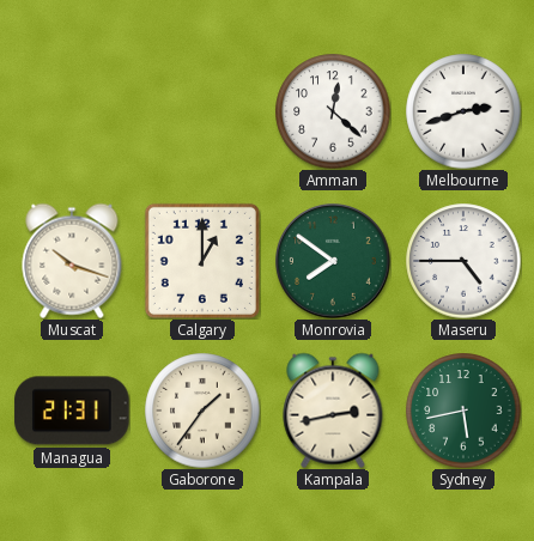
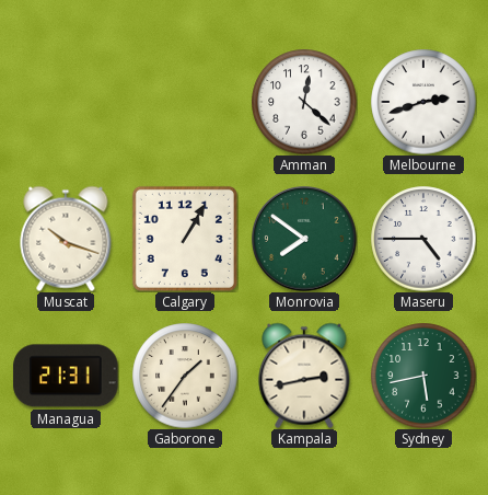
Calgary: 1:00 -> 1:05
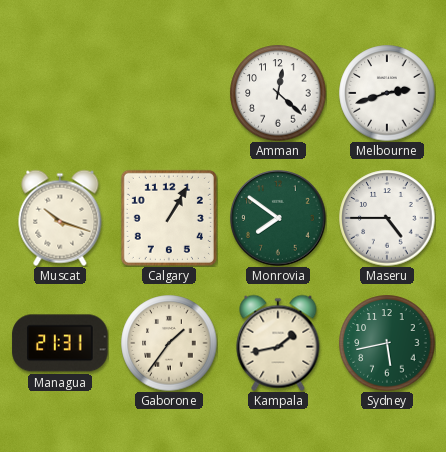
Kampala: 2:43 -> 1:43
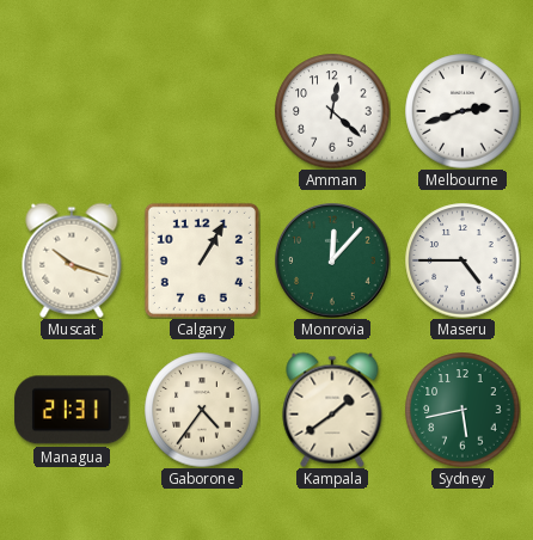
Monrovia: 7:51 -> 12:07
Gaborone: 1:36 -> 4:36
Kampala: 1:43 -> 1:39
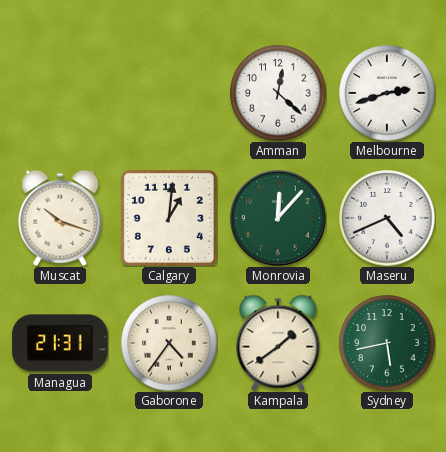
Calgary: 1:05 -> 1:01
Maseru: 4:45 -> 4:41
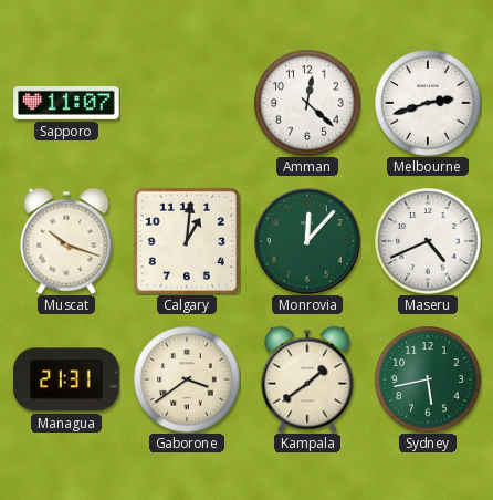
Sapporo: none -> 11:07
Gaborone: 4:36 -> 3:39
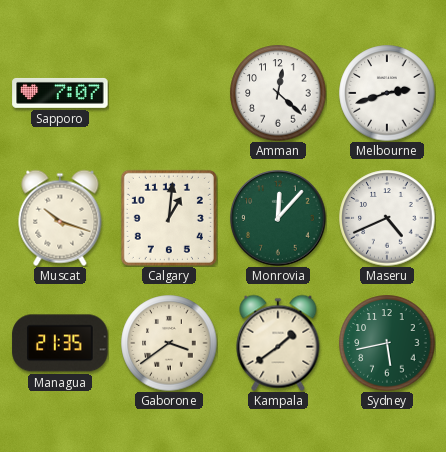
Sapporo: 11:07 -> 7:07
Managua: 21:31 -> 21:35
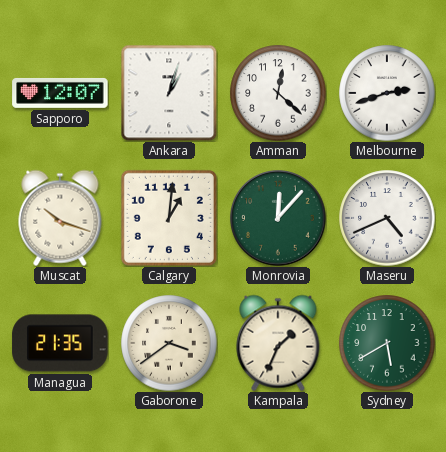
Sapporo: 7:07 -> 12:07
Ankara: none -> 1:03
Kampala: 1:39 -> 1:34
Sydney: 5:43 -> 5:40
